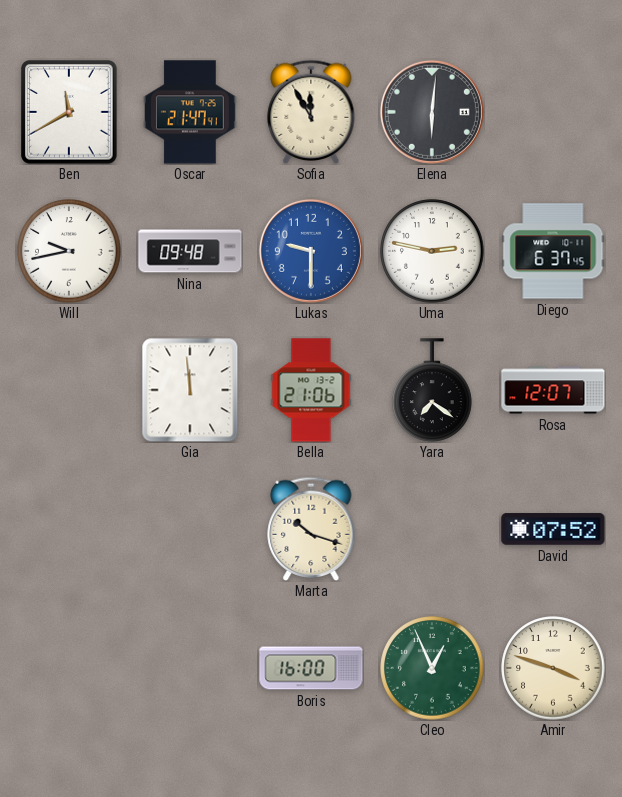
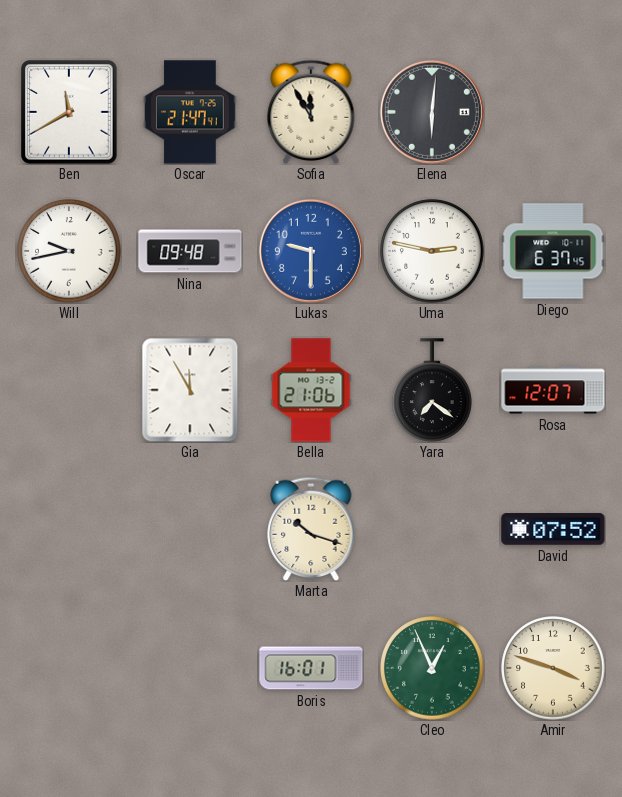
Gia: 11:59 -> 11:55
Boris: 16:00 -> 16:01
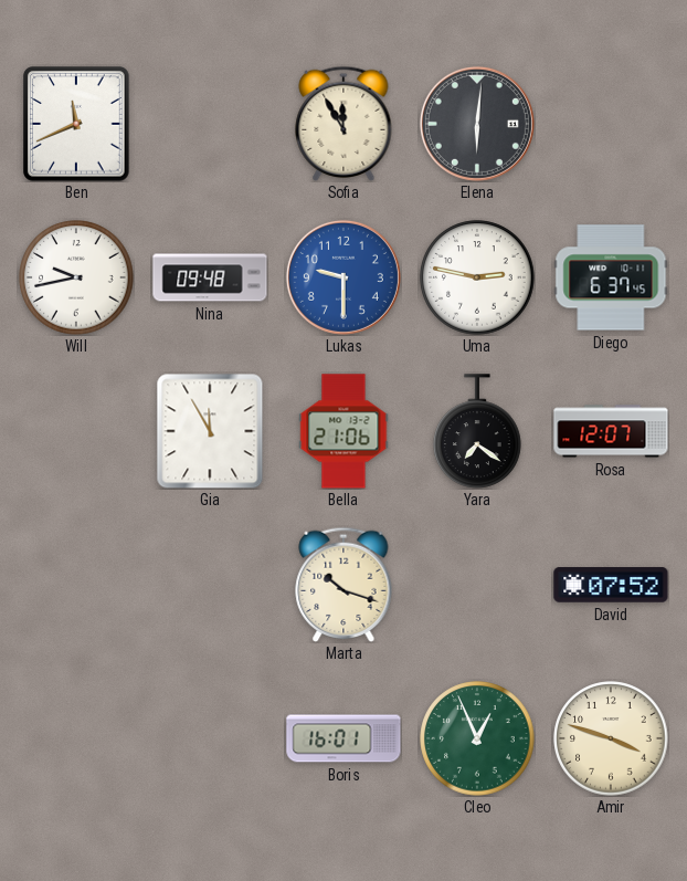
Ben: 11:40 -> 11:41
Oscar: 21:47 -> none
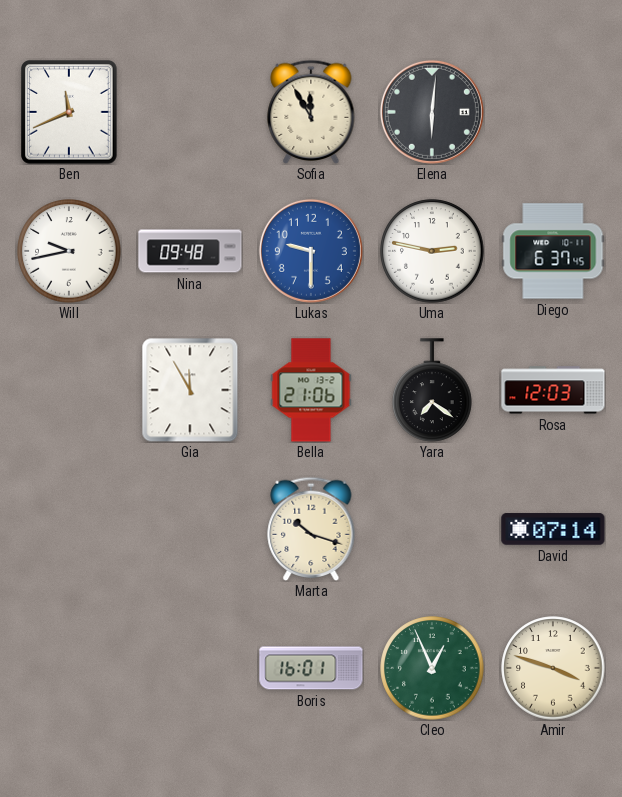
Rosa: 12:07 -> 12:03
David: 07:52 -> 07:14
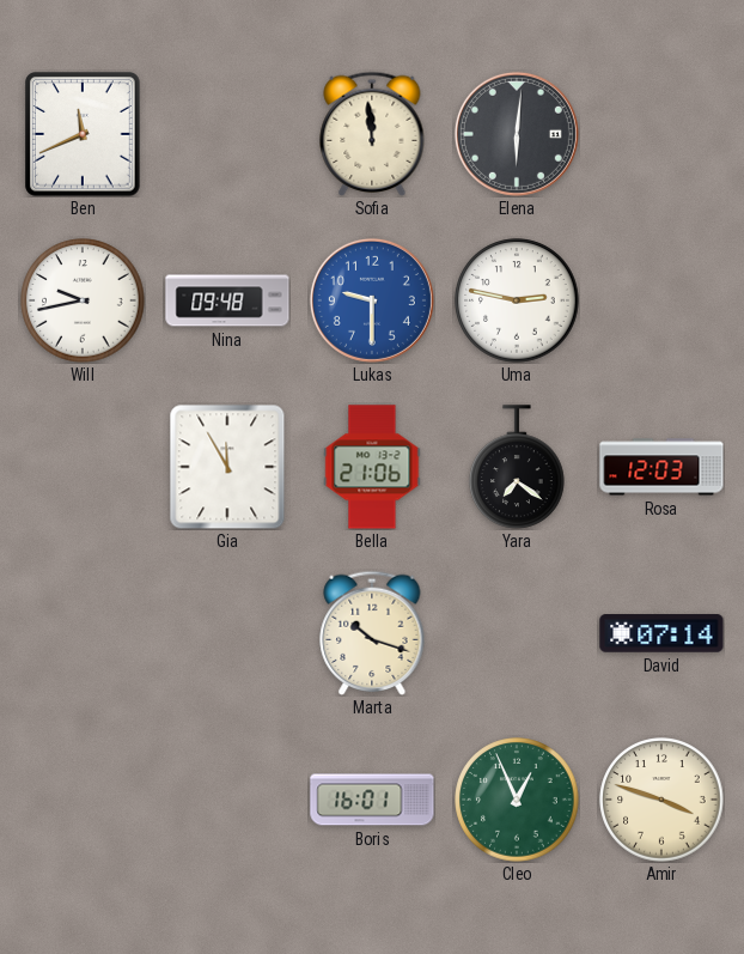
Sofia: 11:55 -> 11:59
Diego: 6:37 -> none
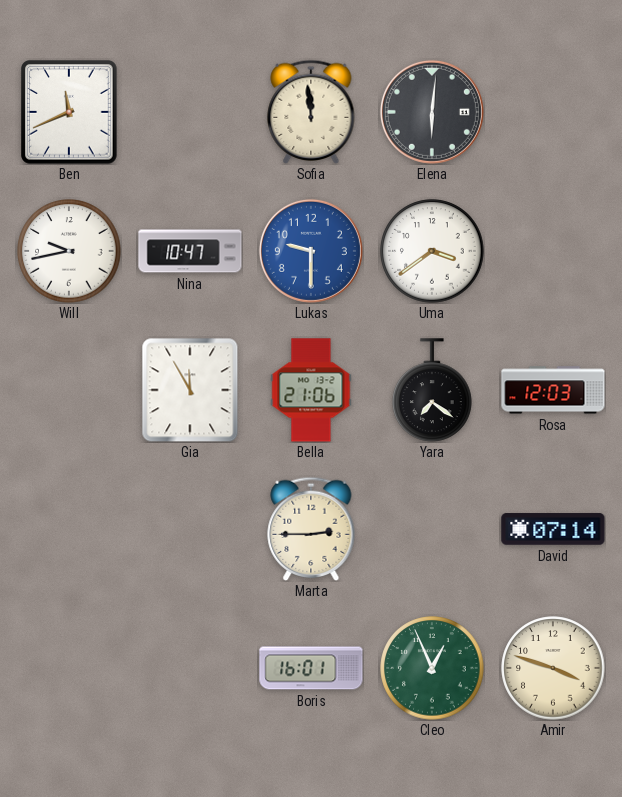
Nina: 09:48 -> 10:47
Uma: 2:47 -> 3:39
Marta: 10:18 -> 2:45
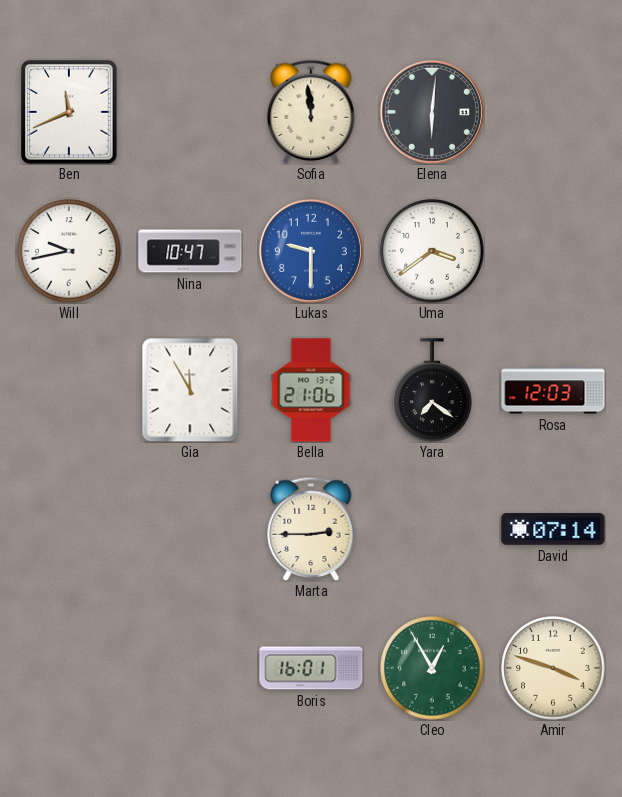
Cleo: 12:56 -> 12:55
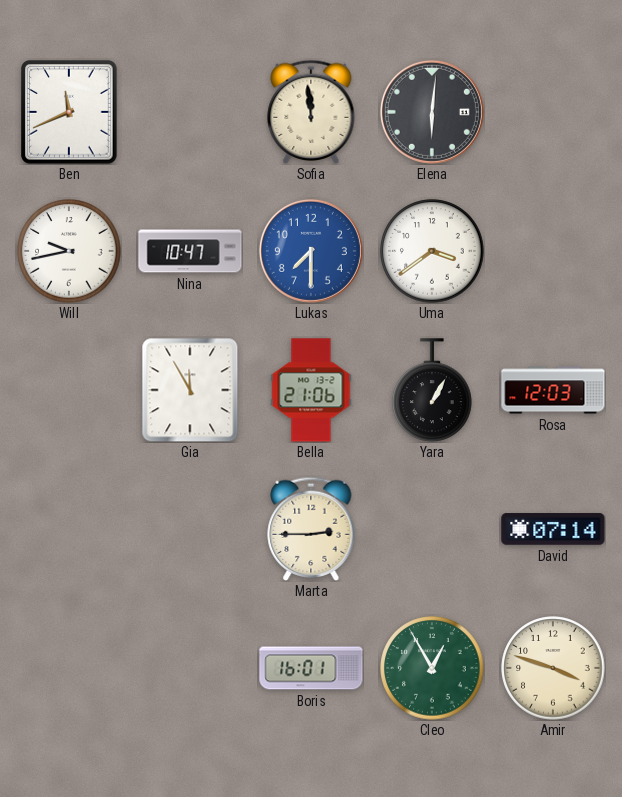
Lukas: 9:30 -> 7:30
Yara: 7:21 -> 1:05
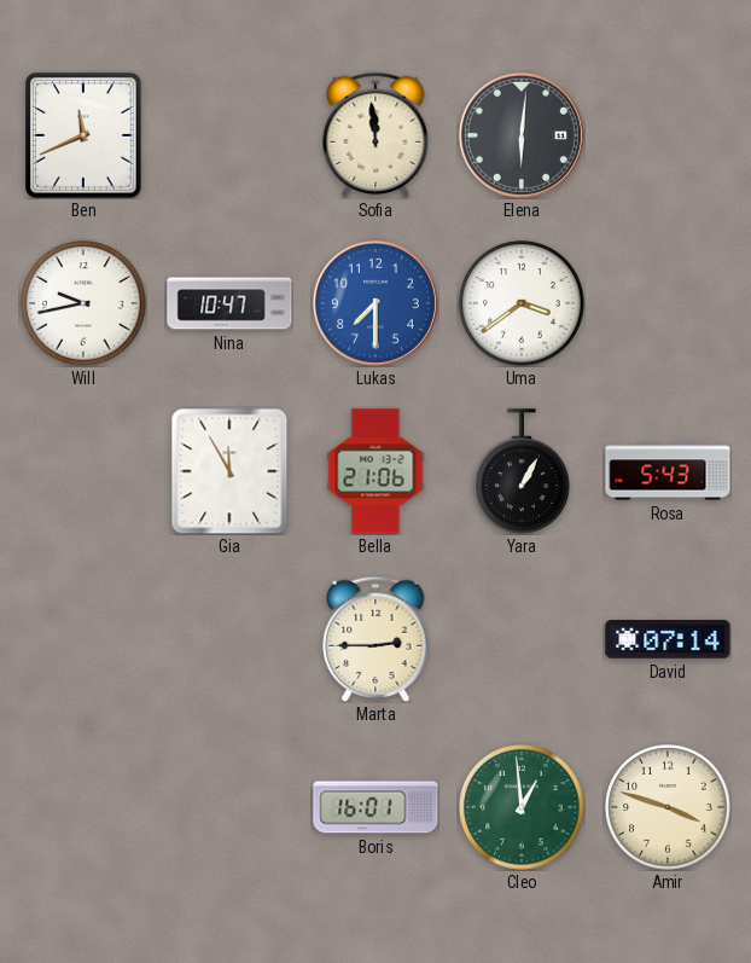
Rosa: 12:03 -> 5:43
Cleo: 12:55 -> 12:59
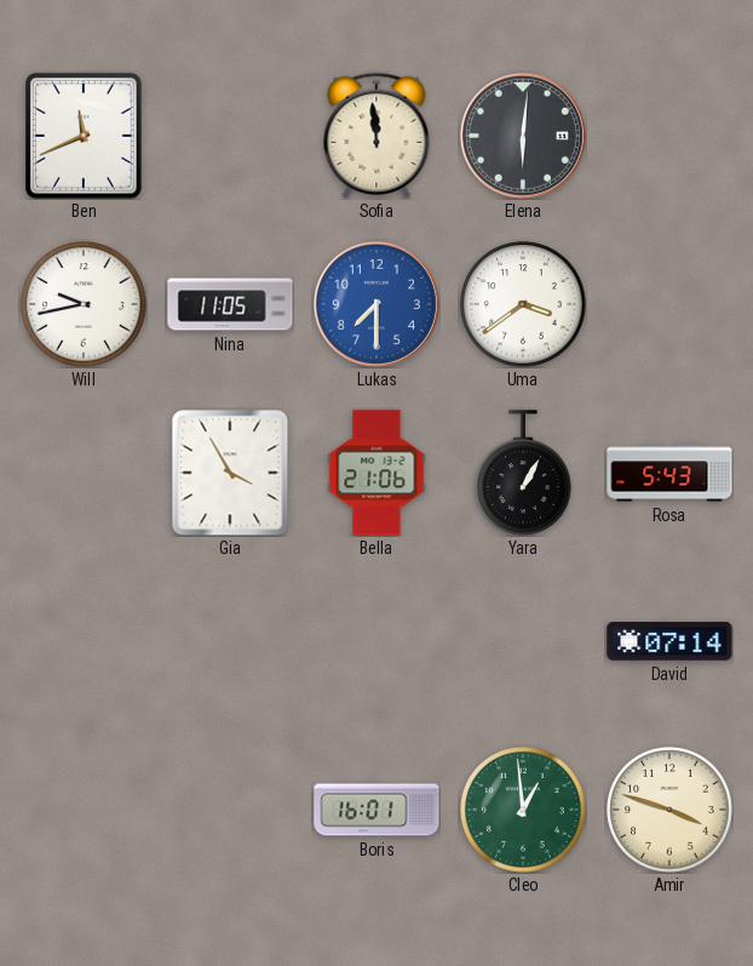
Nina: 10:47 -> 11:05
Gia: 11:55 -> 3:55
Marta: 2:45 -> none
